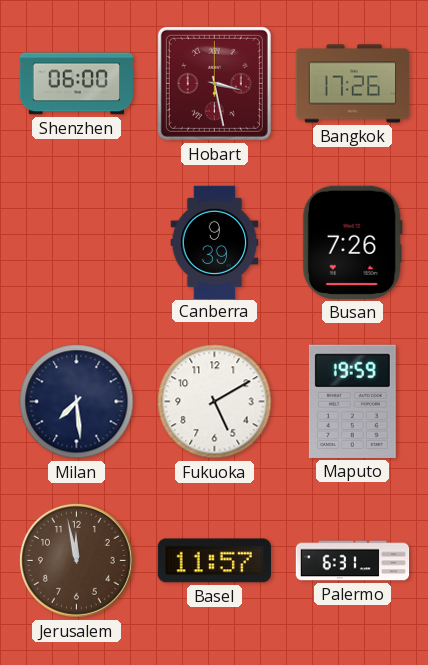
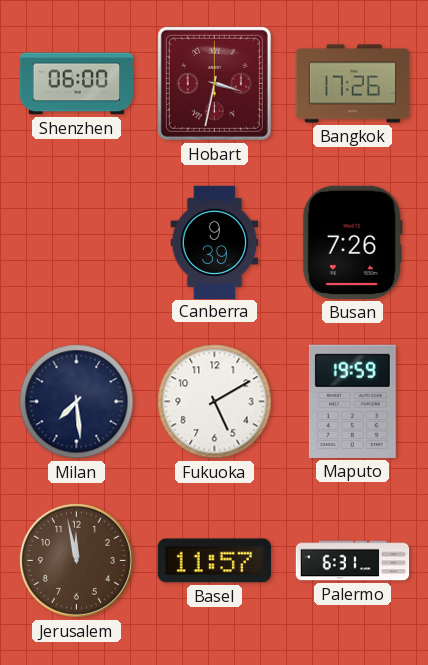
Hobart: 3:28 -> 3:32
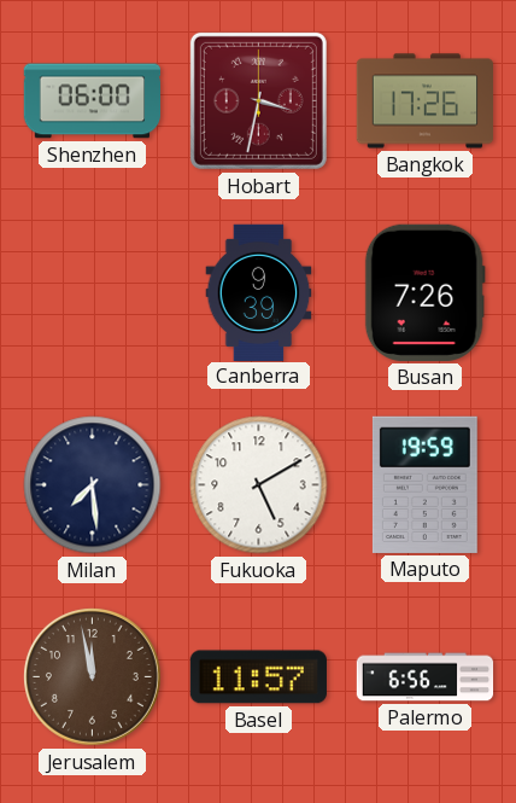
Palermo: 6:31 -> 6:56
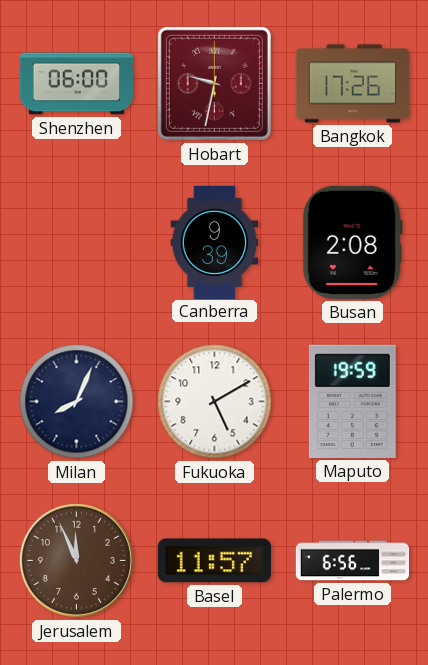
Hobart: 3:32 -> 9:32
Busan: 7:26 -> 2:08
Milan: 7:29 -> 8:04
Jerusalem: 11:58 -> 11:56
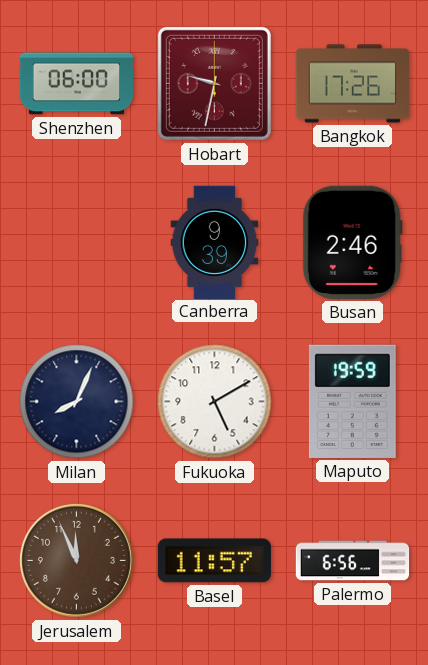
Busan: 2:08 -> 2:46
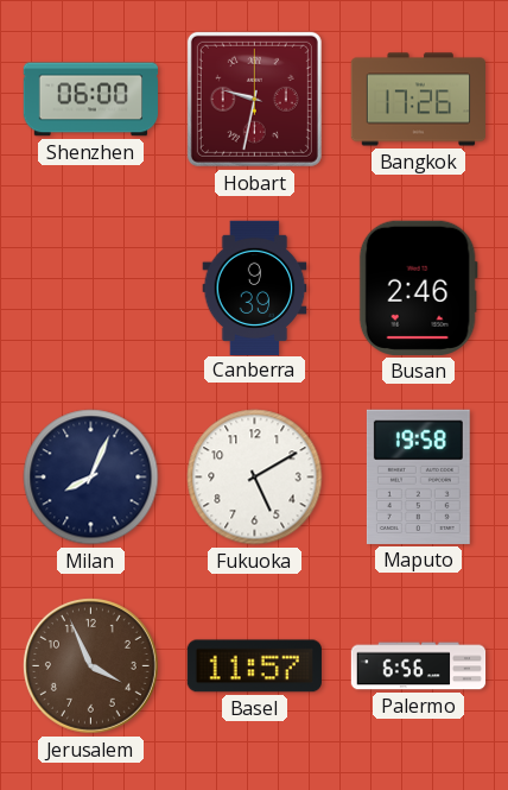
Maputo: 19:59 -> 19:58
Jerusalem: 11:56 -> 3:56
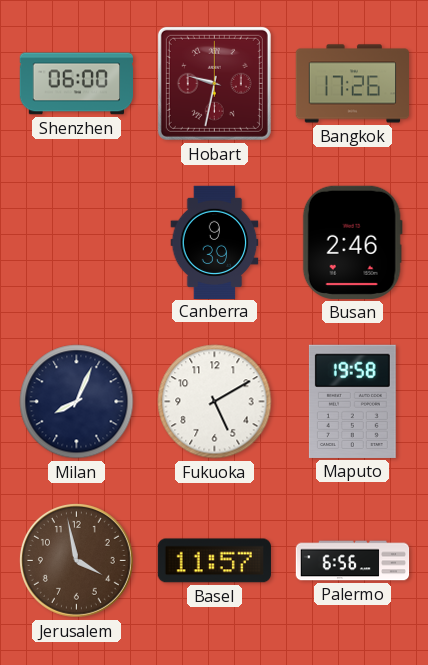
Jerusalem: 3:56 -> 3:58
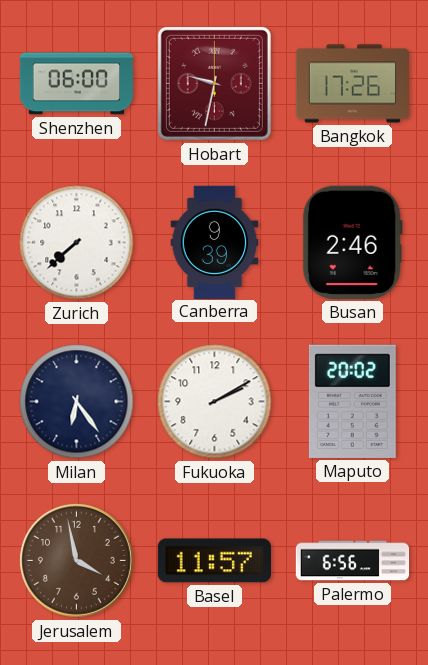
Zurich: none -> 7:38
Milan: 8:04 -> 6:24
Fukuoka: 5:10 -> 2:10
Maputo: 19:58 -> 20:02
